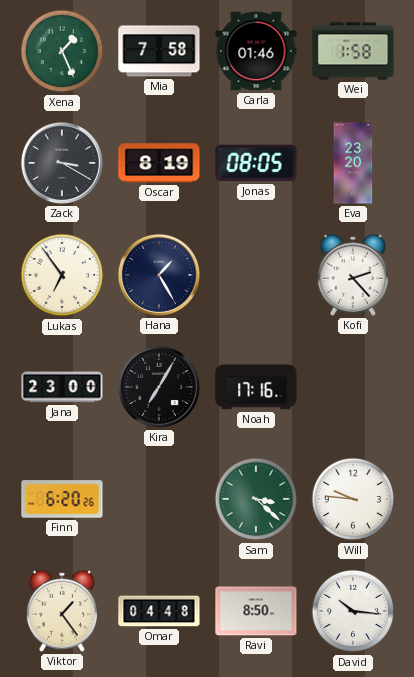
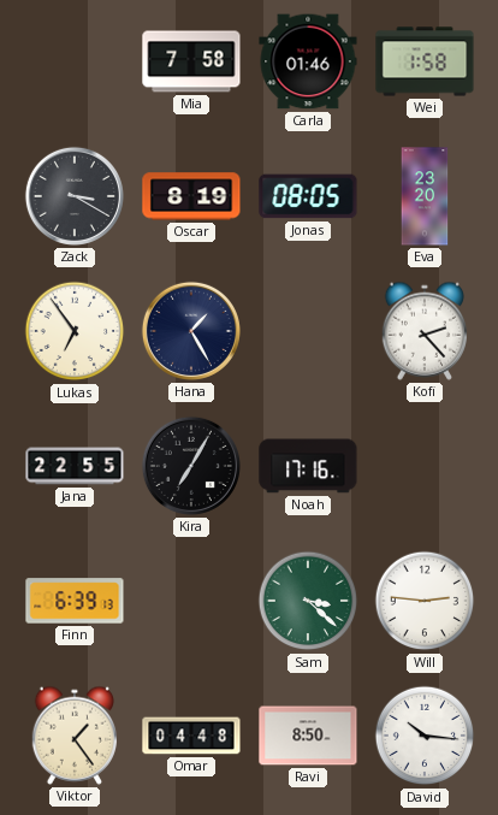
Xena: 1:26 -> none
Jana: 23:00 -> 22:55
Finn: 6:20 -> 6:39
Will: 9:46 -> 2:46
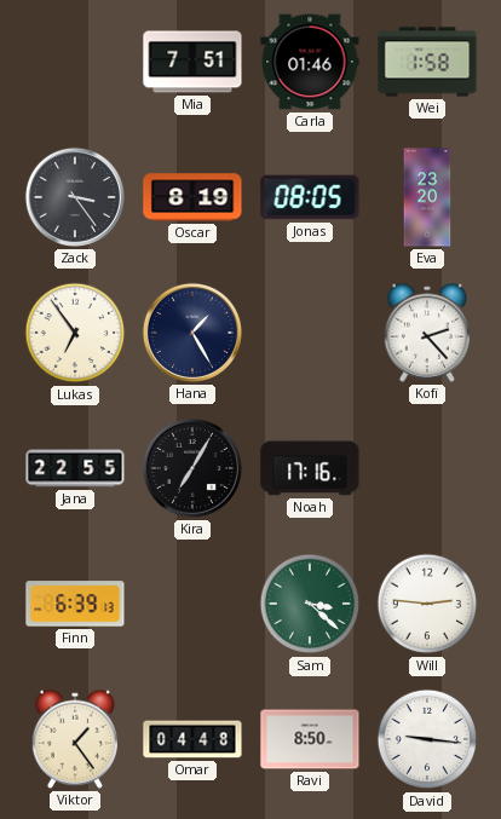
Mia: 7:58 -> 7:51
Zack: 3:20 -> 3:24
David: 10:16 -> 9:16
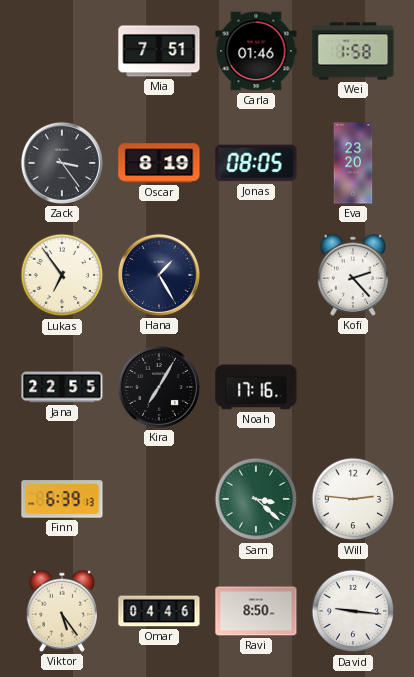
Viktor: 1:24 -> 5:24
Omar: 04:48 -> 04:46
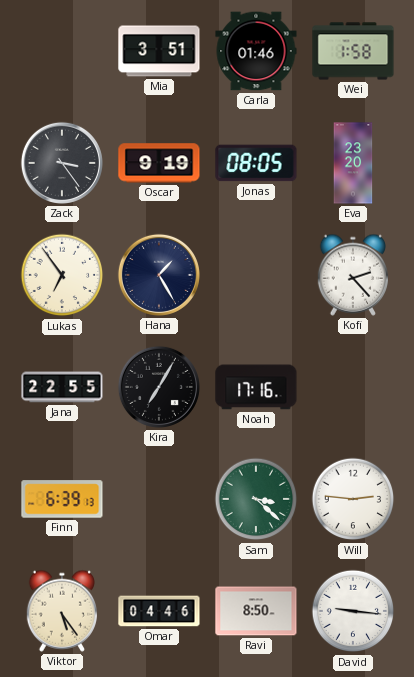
Mia: 7:51 -> 3:51
Oscar: 8:19 -> 9:19
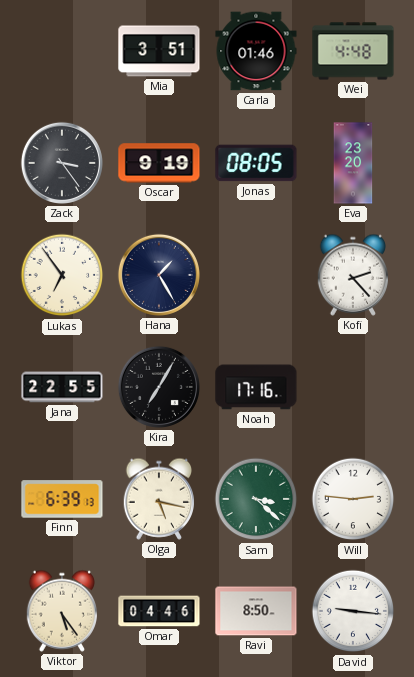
Wei: 1:58 -> 4:48
Olga: none -> 5:17
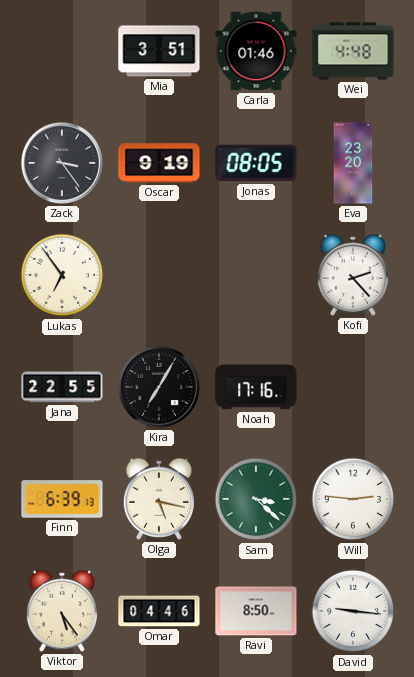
Hana: 1:25 -> none
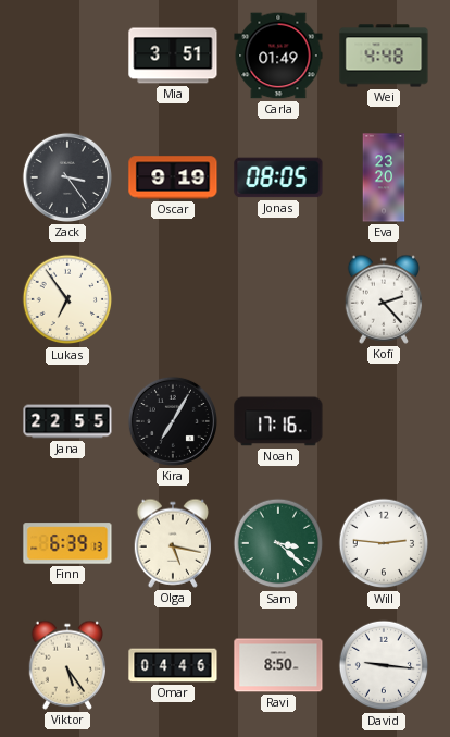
Carla: 01:46 -> 01:49
